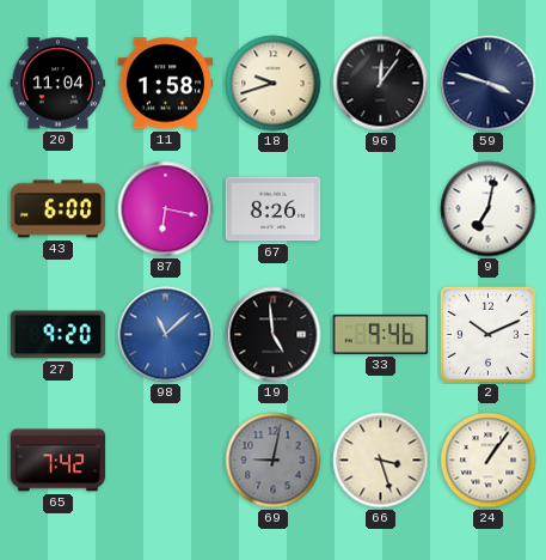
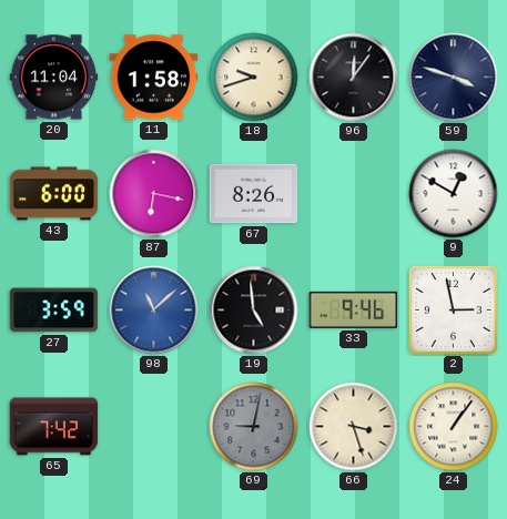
9: 7:02 -> 12:50
27: 9:20 -> 3:59
2: 10:11 -> 2:58
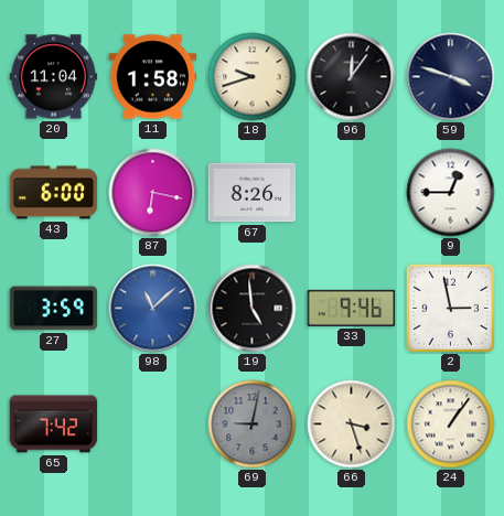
9: 12:50 -> 12:45
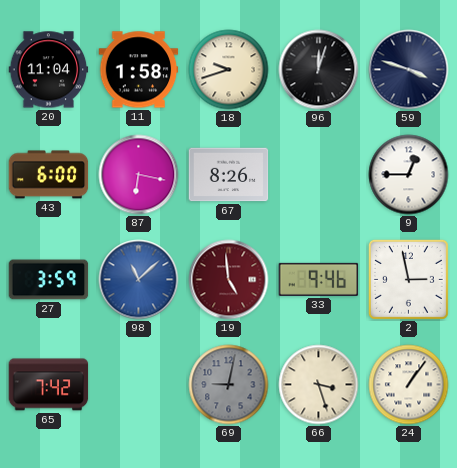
96: 12:06 -> 12:03
19 dial: black -> burgundy
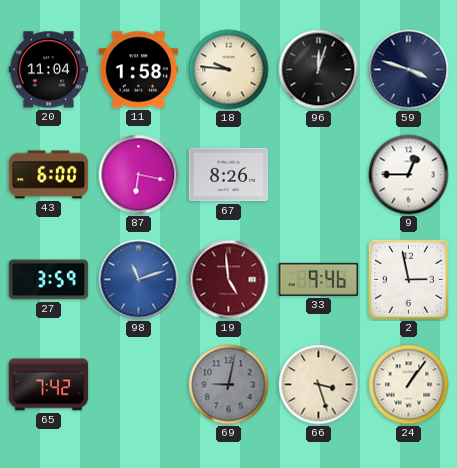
18: 9:42 -> 9:46
98: 11:08 -> 11:12
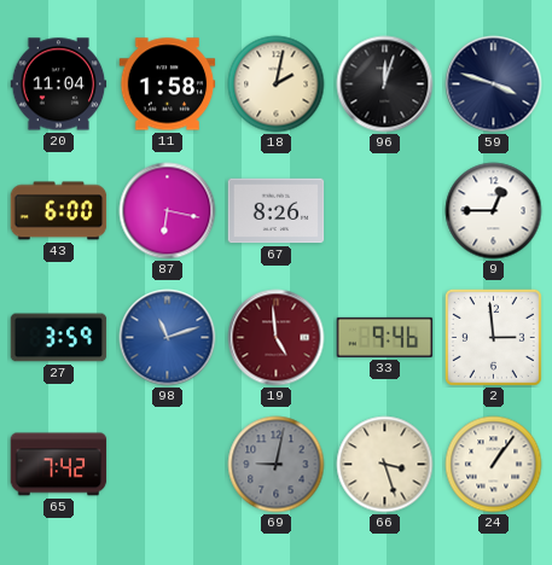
18: 9:46 -> 2:02
2: 2:58 -> 2:59
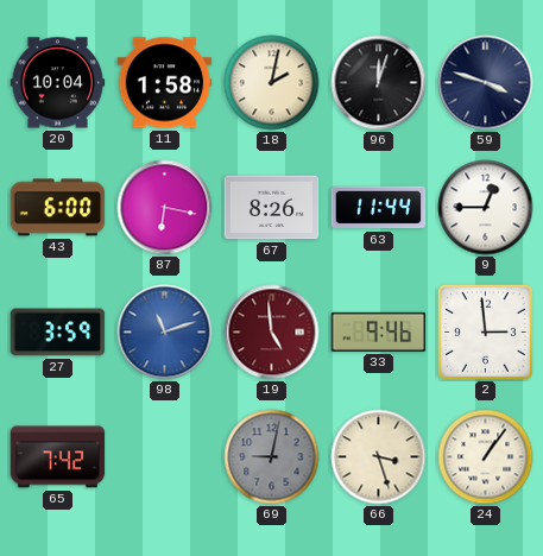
20: 11:04 -> 10:04
63: none -> 11:44
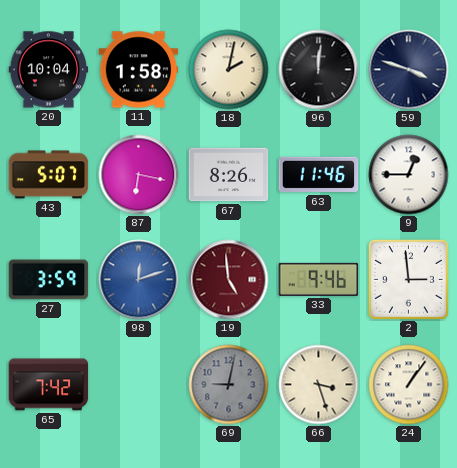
96: 12:03 -> 12:01
43: 6:00 -> 5:07
63: 11:44 -> 11:46
98: 11:12 -> 12:12
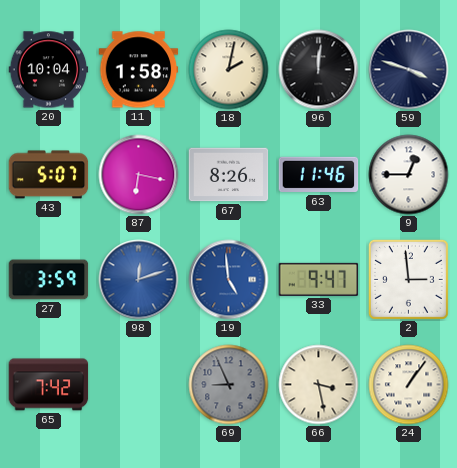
19 dial: burgundy -> blue
33: 9:46 -> 9:47
69: 9:02 -> 8:56
66: 3:27 -> 3:28
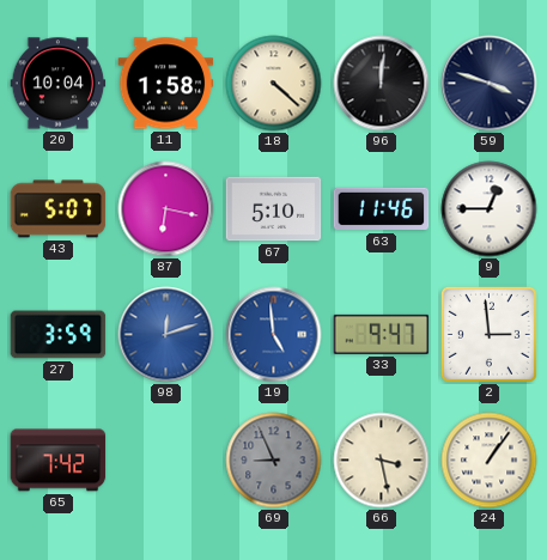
18: 2:02 -> 4:22
67: 8:26 -> 5:10
